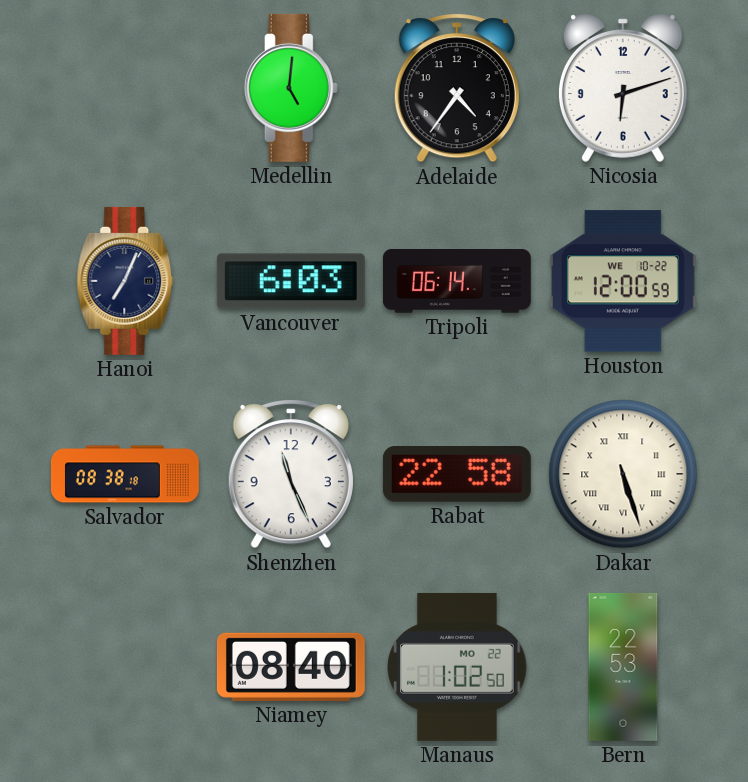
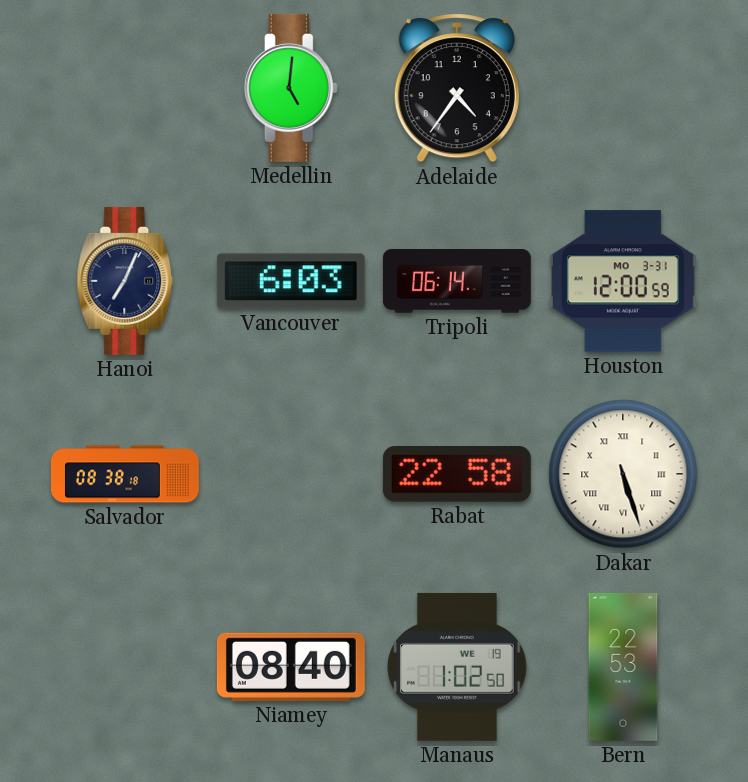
Nicosia: 6:12 -> none
Houston date: WE 10-22 -> MO 3-31
Shenzhen: 11:26 -> none
Manaus date: MO 22 -> WE 19
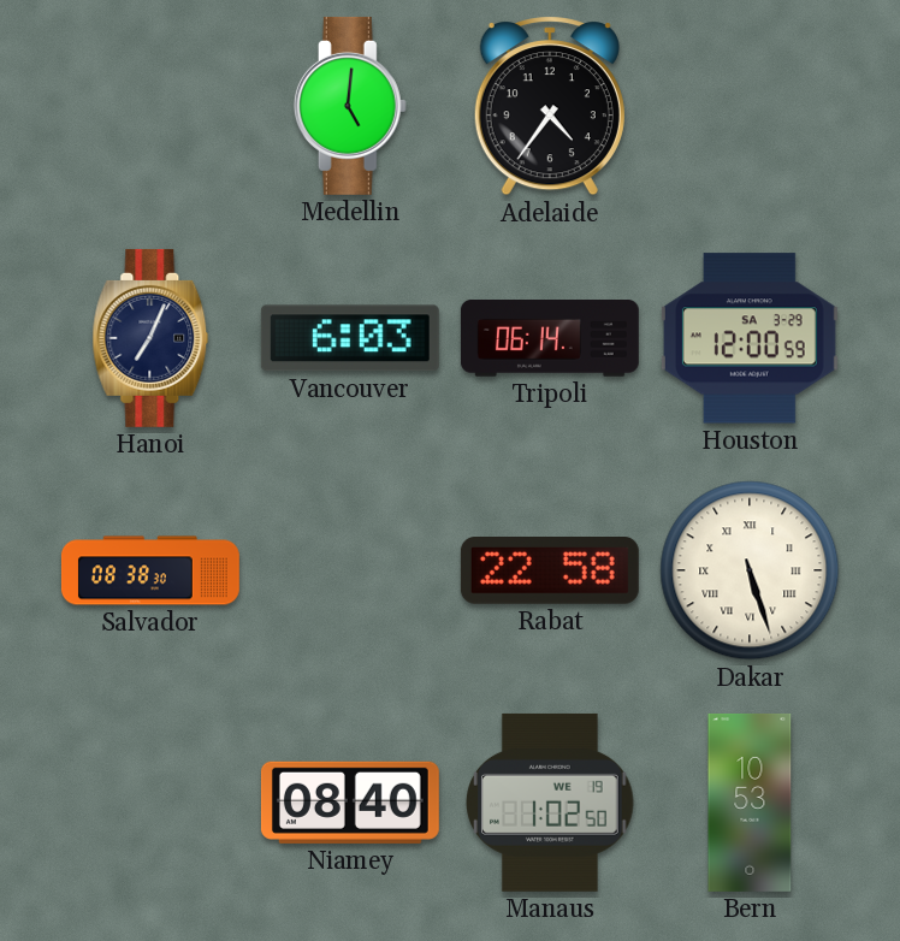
Houston date: MO 3-31 -> SA 3-29
Salvador: 08:38:18 -> 08:38:30
Bern: 22:53 -> 10:53
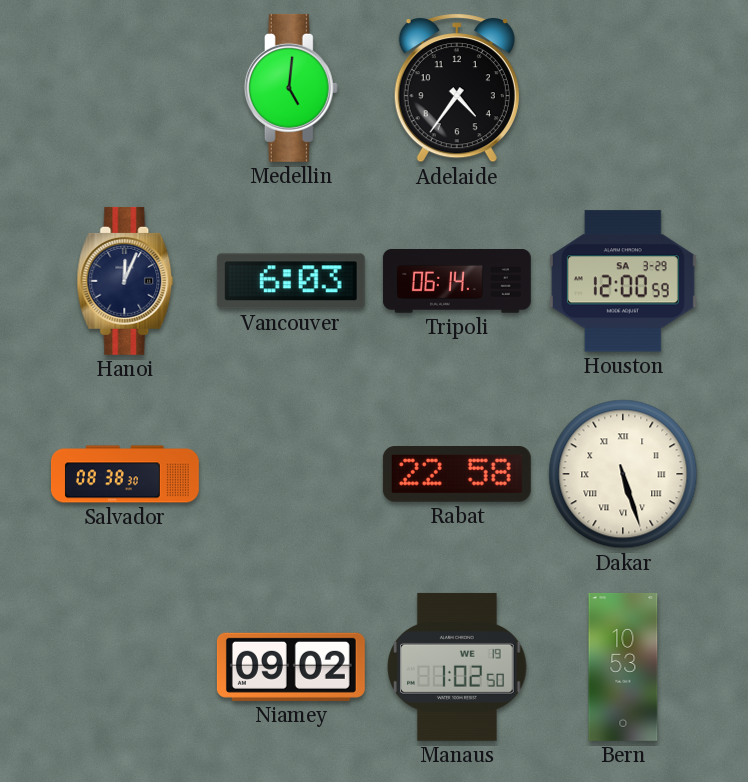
Hanoi: 7:04 -> 12:04
Niamey: 08:40 -> 09:02
